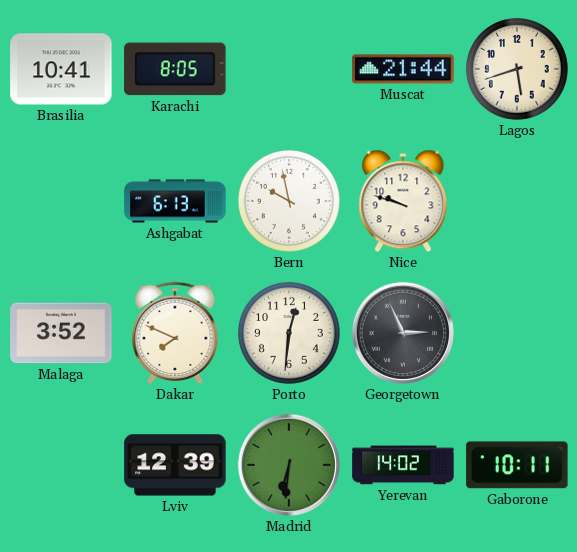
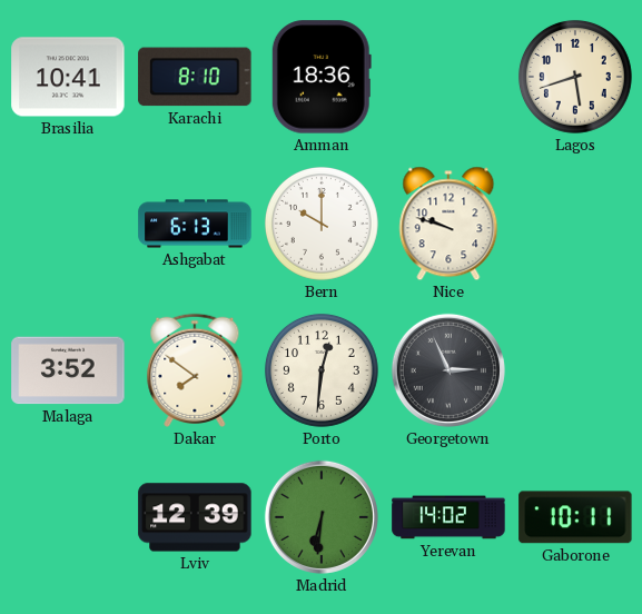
Karachi: 8:05 -> 8:10
Amman: none -> 18:36
Muscat: 21:44 -> none
Bern: 9:58 -> 10:00
Dakar: 7:49 -> 7:51
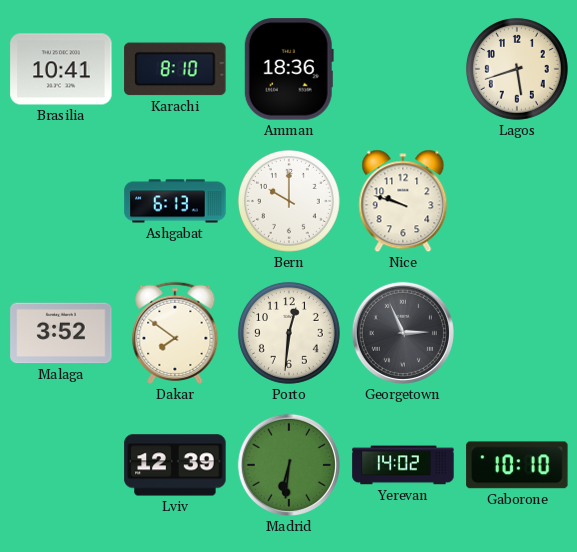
Gaborone: 10:11 -> 10:10
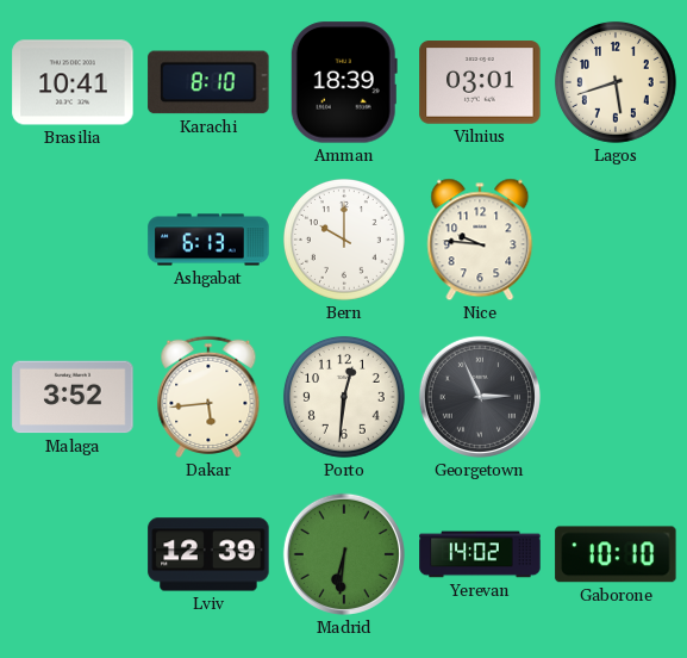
Amman: 18:36 -> 18:39
Vilnius: none -> 03:01
Nice: 9:48 -> 9:46
Dakar: 7:51 -> 5:44
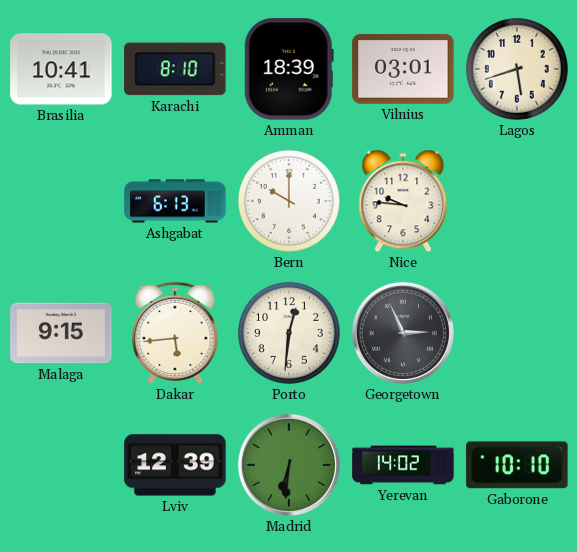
Malaga: 3:52 -> 9:15
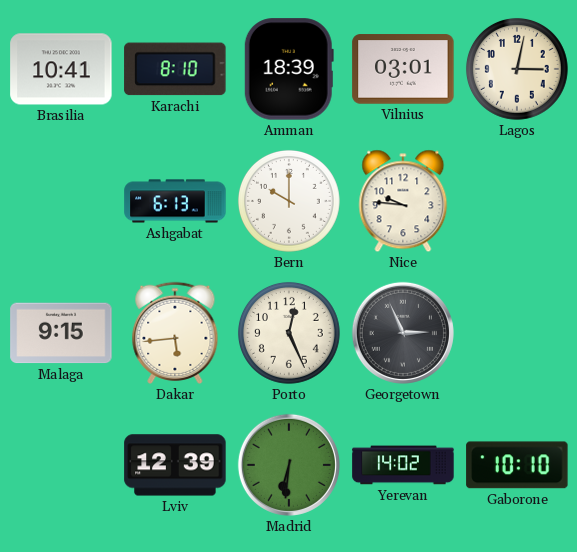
Lagos: 5:42 -> 3:02
Porto: 12:31 -> 12:26
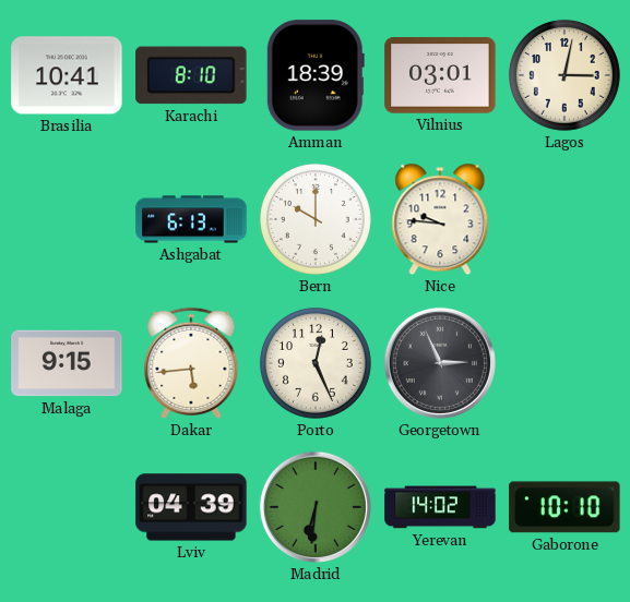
Lviv: 12:39 -> 04:39
